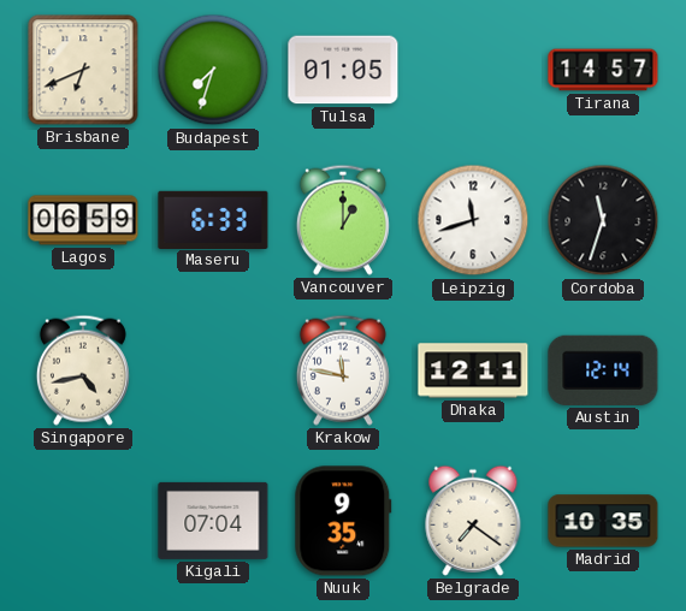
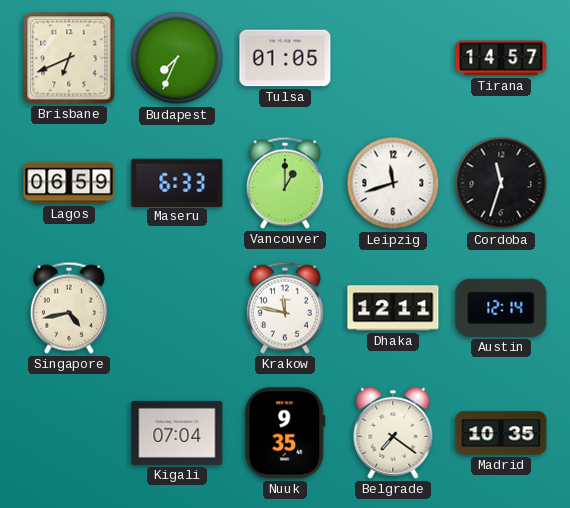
Budapest: 7:33 -> 7:34
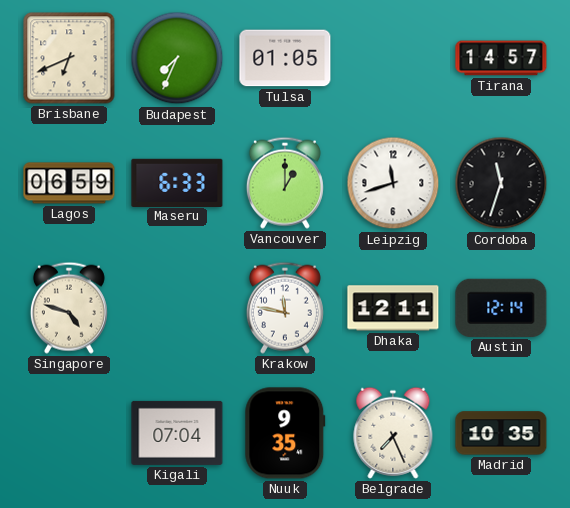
Singapore: 4:43 -> 4:48
Belgrade: 7:21 -> 7:26
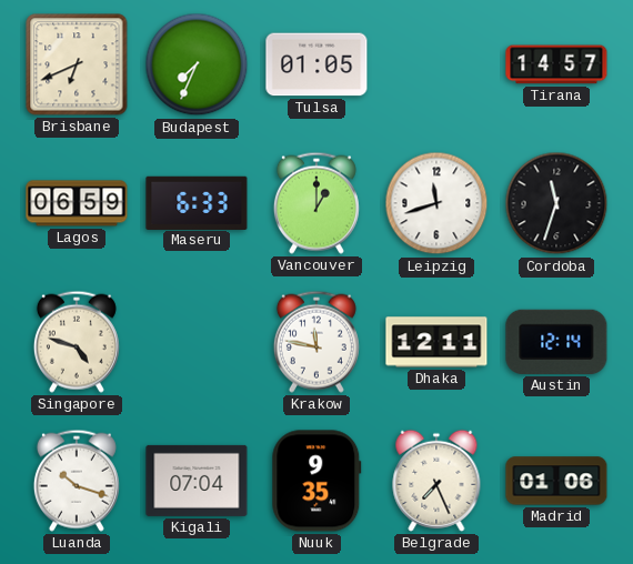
Luanda: none -> 10:18
Madrid: 10:35 -> 01:06
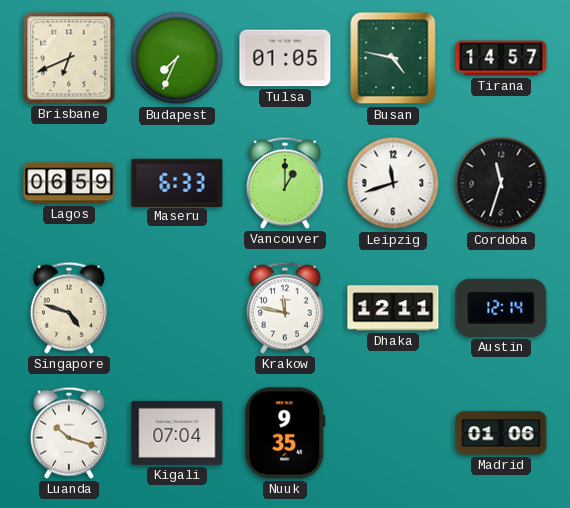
Busan: none -> 4:47
Belgrade: 7:26 -> none
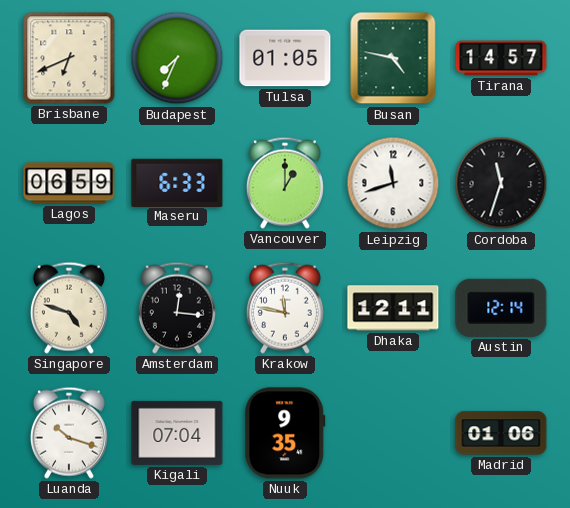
Amsterdam: none -> 12:16
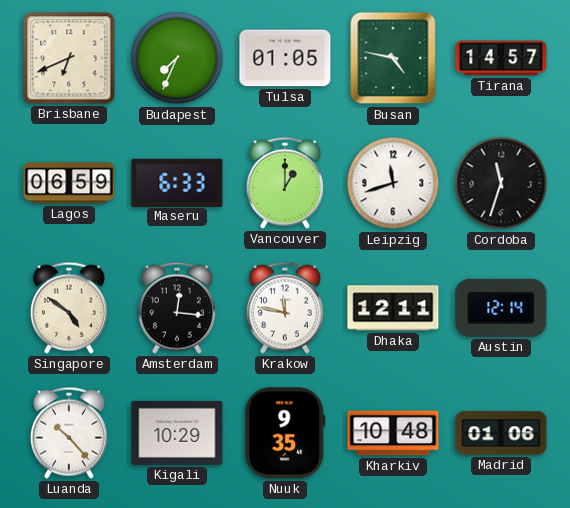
Singapore: 4:48 -> 4:51
Luanda: 10:18 -> 10:23
Kigali: 07:04 -> 10:29
Kharkiv: none -> 10:48
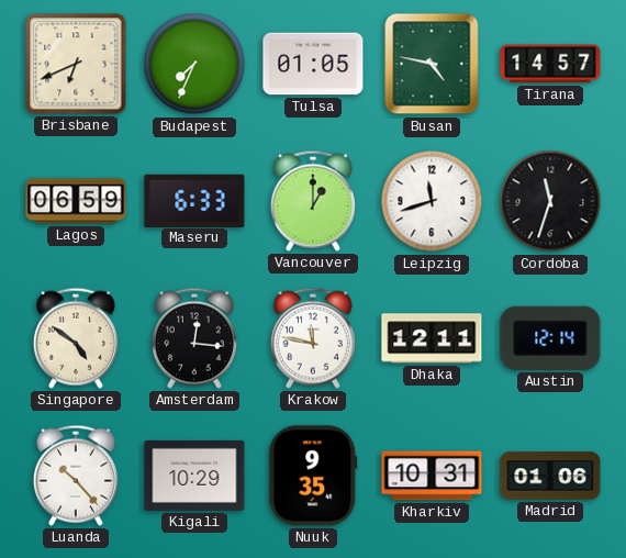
Kharkiv: 10:48 -> 10:31
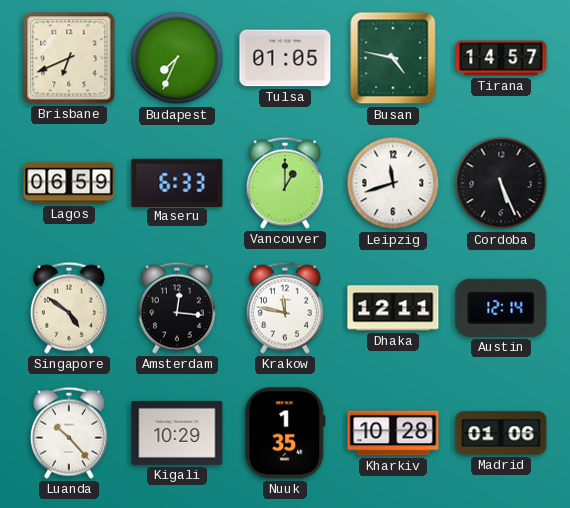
Cordoba: 11:33 -> 5:26
Nuuk: 9:35 -> 1:35
Kharkiv: 10:31 -> 10:28
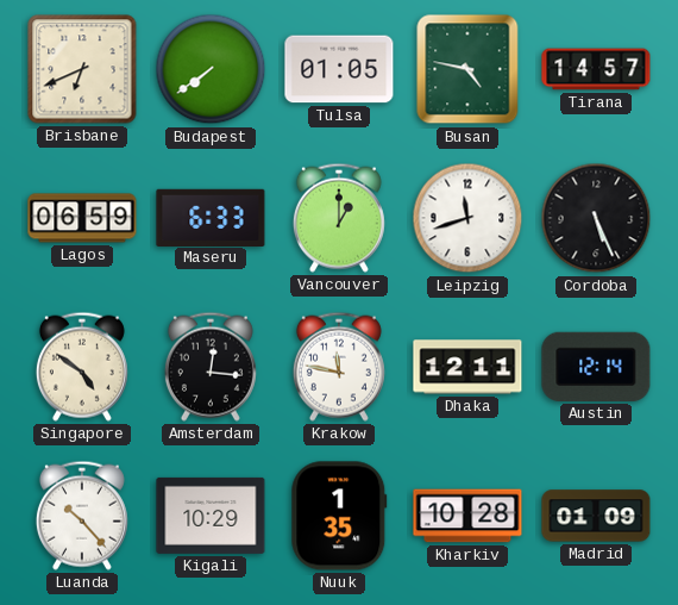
Budapest: 7:34 -> 7:39
Madrid: 01:06 -> 01:09
